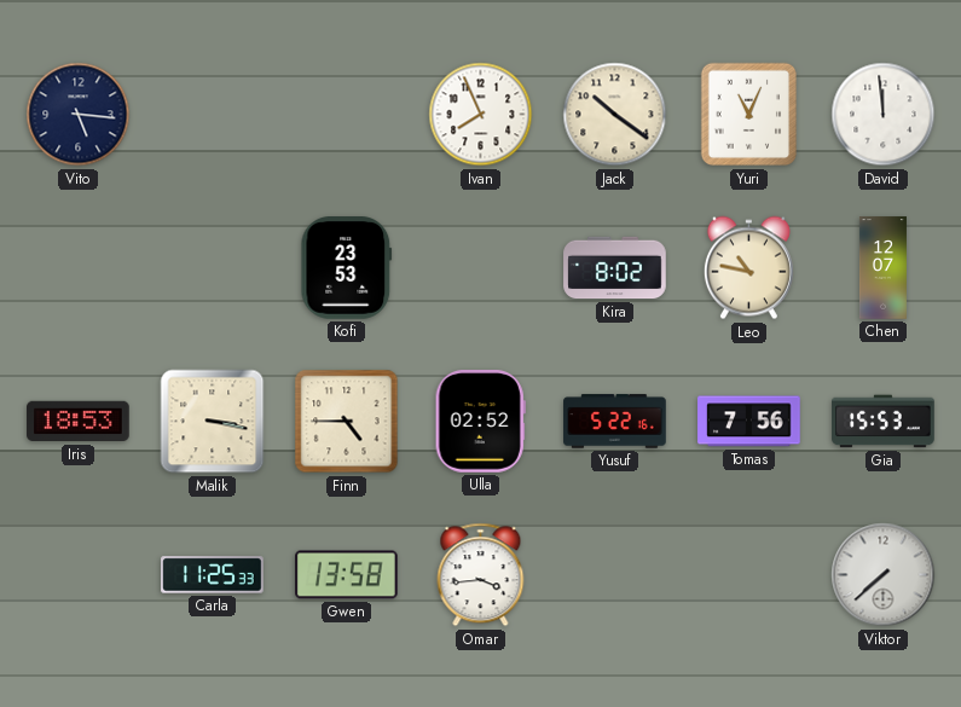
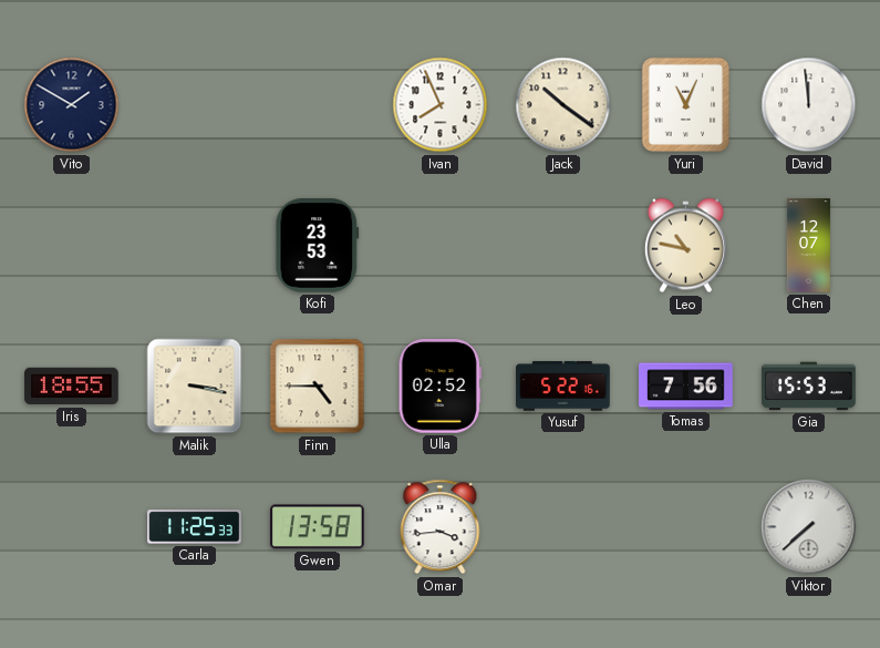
Vito: 5:16 -> 1:50
Kira: 8:02 -> none
Iris: 18:53 -> 18:55
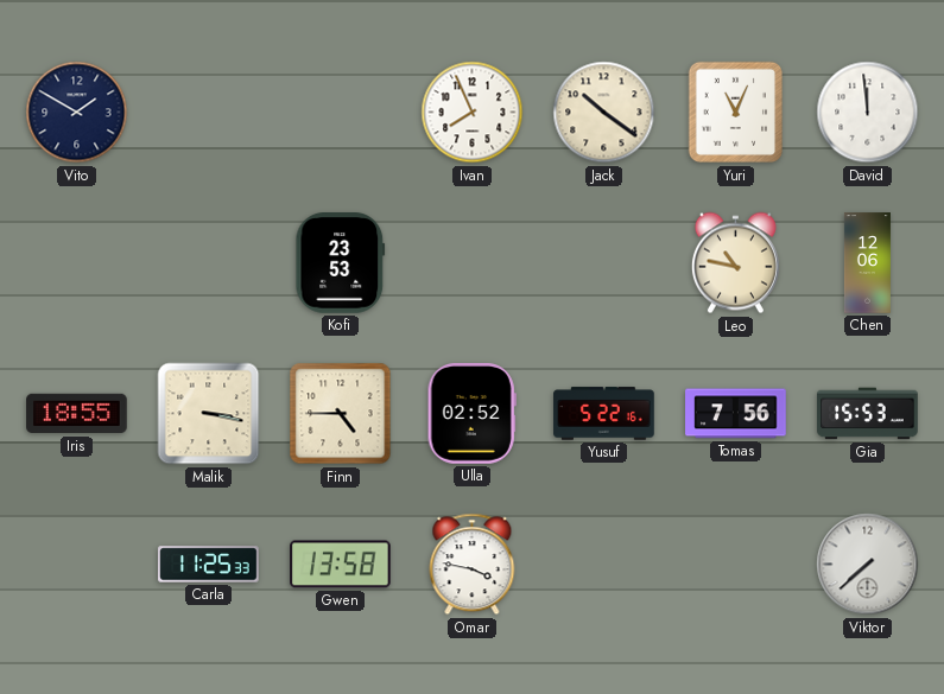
Chen: 12:07 -> 12:06
Omar: 3:44 -> 3:47
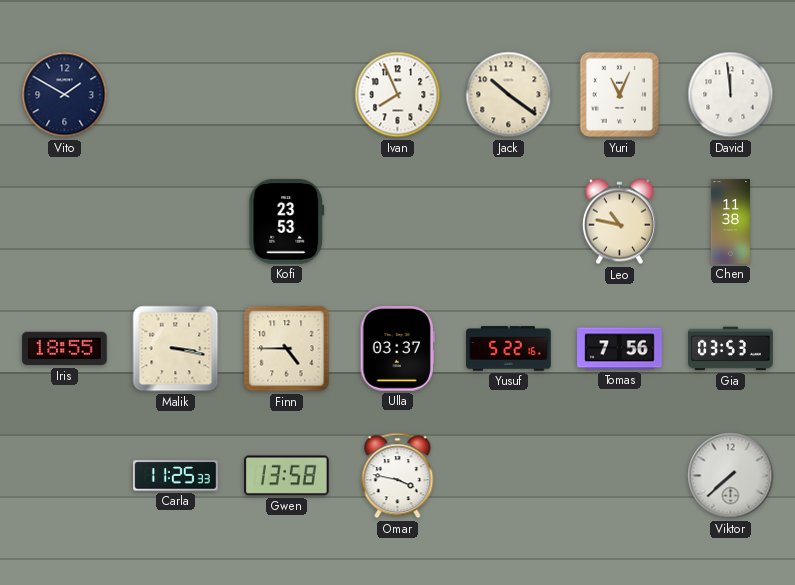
Chen: 12:06 -> 11:38
Ulla: 02:52 -> 03:37
Gia: 15:53 -> 03:53
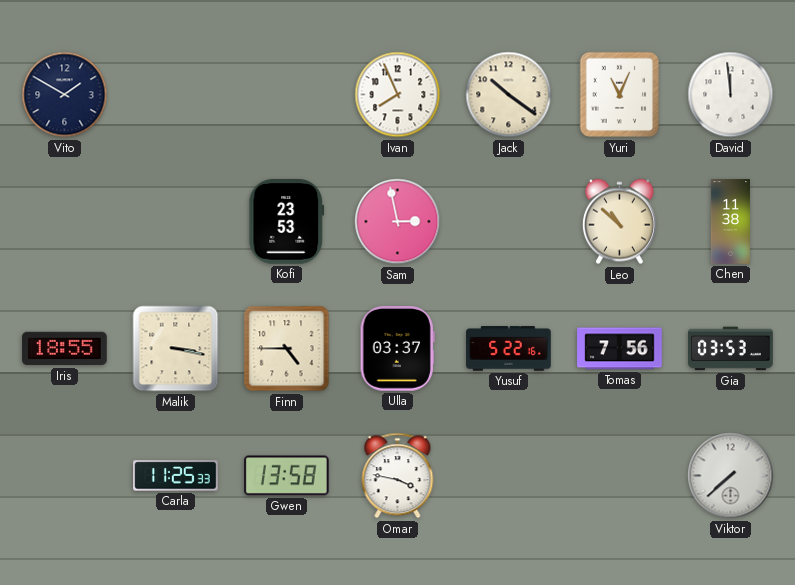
Sam: none -> 2:58
Leo: 10:47 -> 10:52
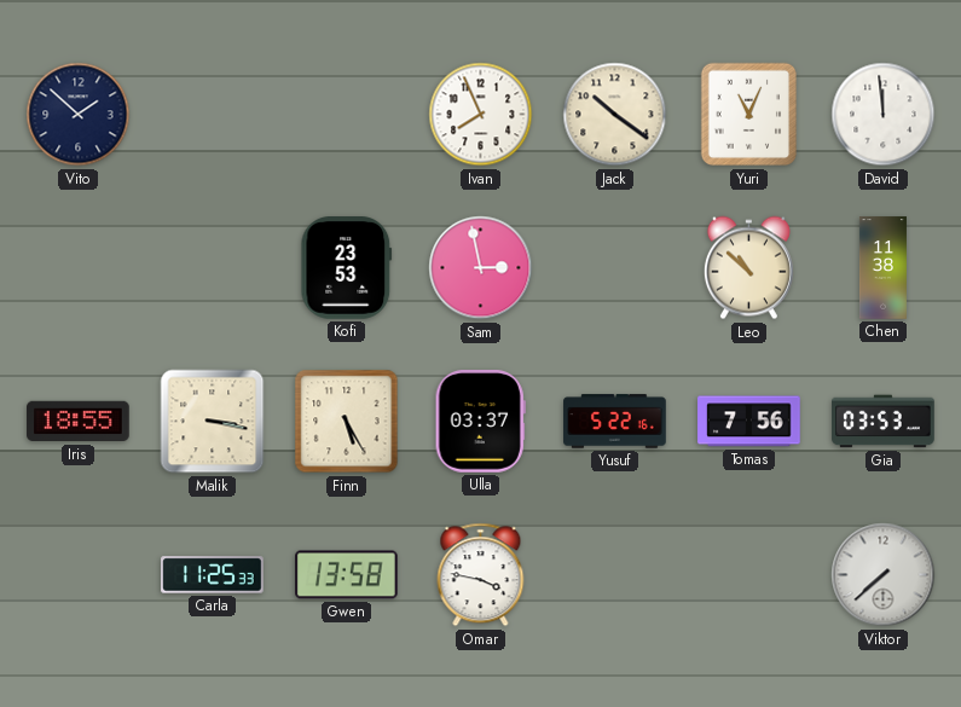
Vito: 1:50 -> 1:52
Finn: 4:45 -> 5:25
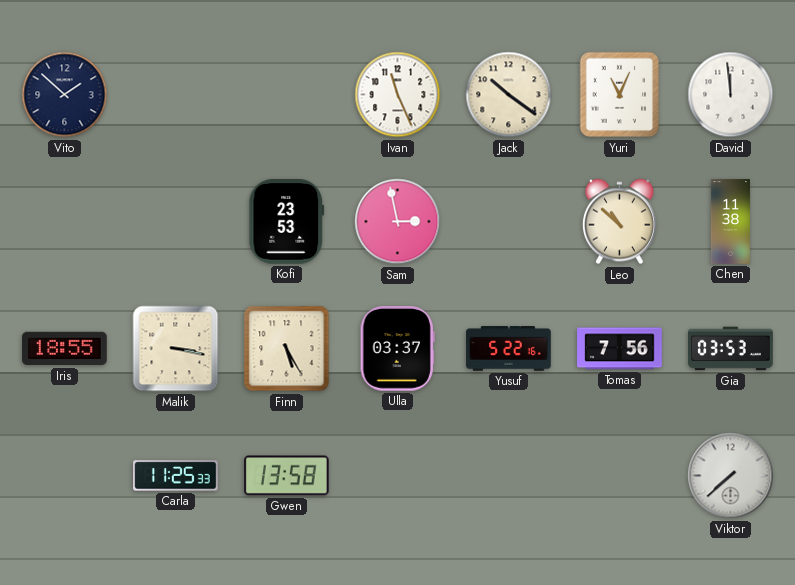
Ivan: 7:56 -> 11:26
Omar: 3:47 -> none
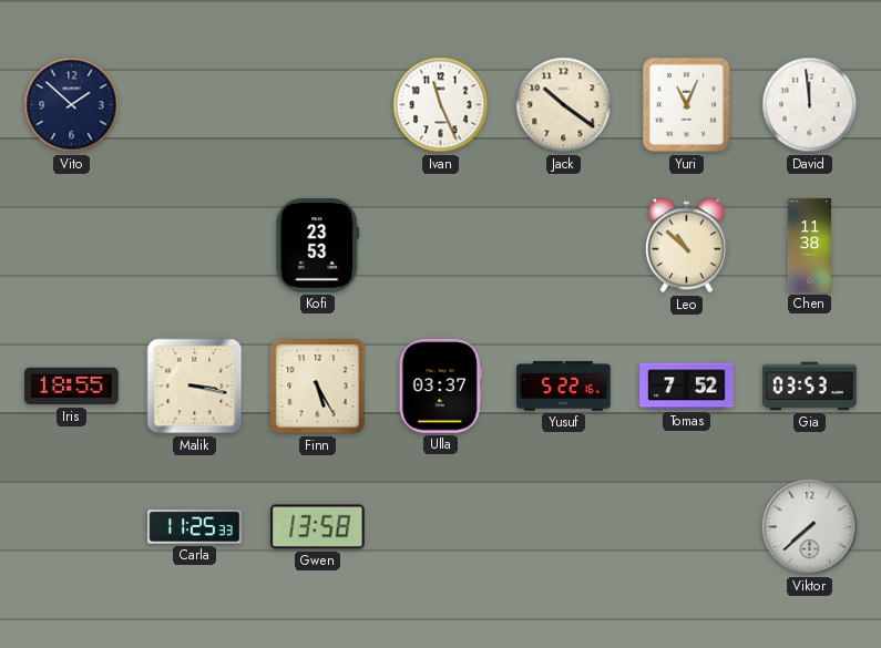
Sam: 2:58 -> none
Tomas: 7:56 -> 7:52
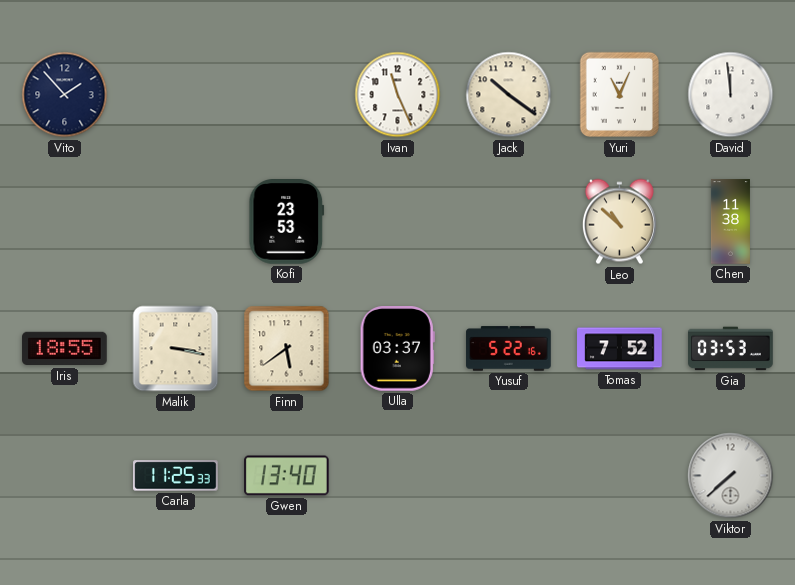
Vito: 1:52 -> 1:53
Finn: 5:25 -> 5:39
Gwen: 13:58 -> 13:40
